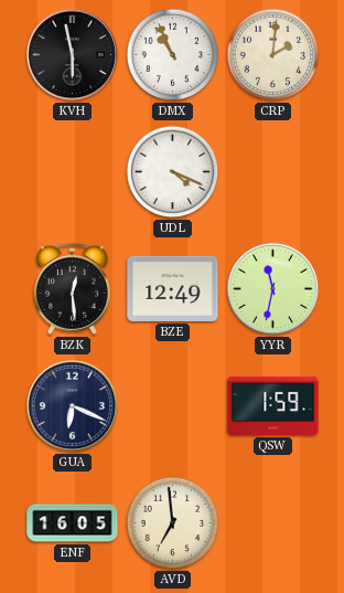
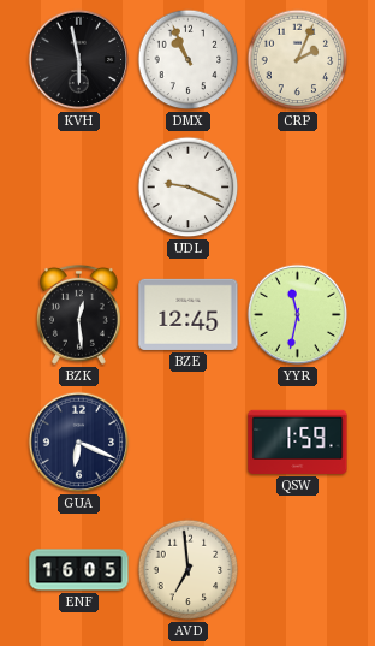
CRP: 2:01 -> 2:04
UDL: 4:19 -> 9:19
BZE: 12:49 -> 12:45
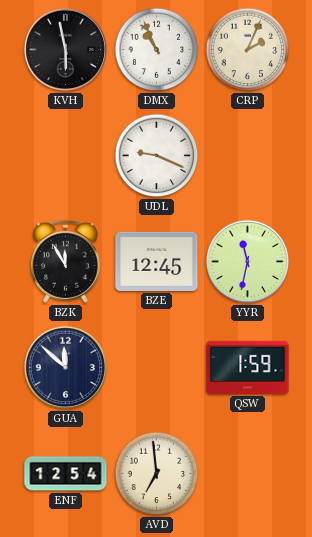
BZK: 12:29 -> 11:55
GUA: 6:19 -> 11:52
ENF: 16:05 -> 12:54
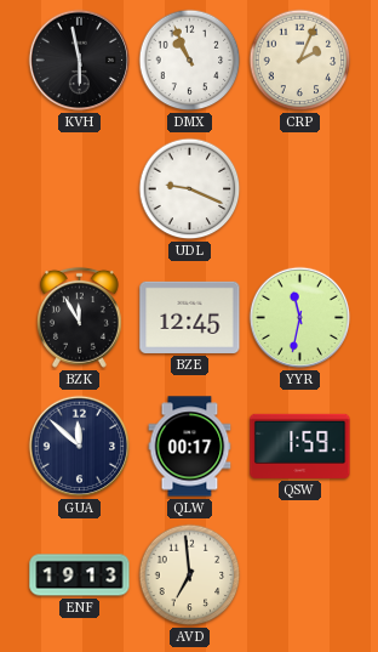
QLW: none -> 00:17
ENF: 12:54 -> 19:13
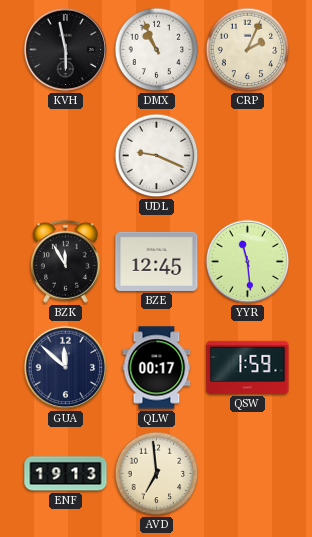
YYR: 11:32 -> 11:29
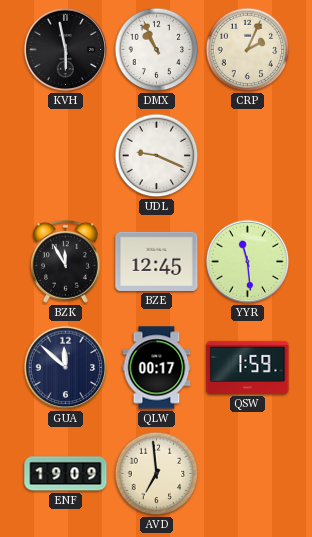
ENF: 19:13 -> 19:09
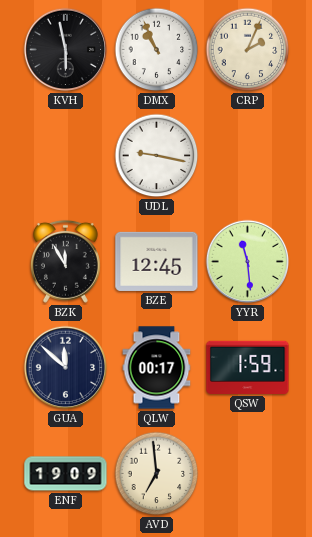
UDL: 9:19 -> 9:17
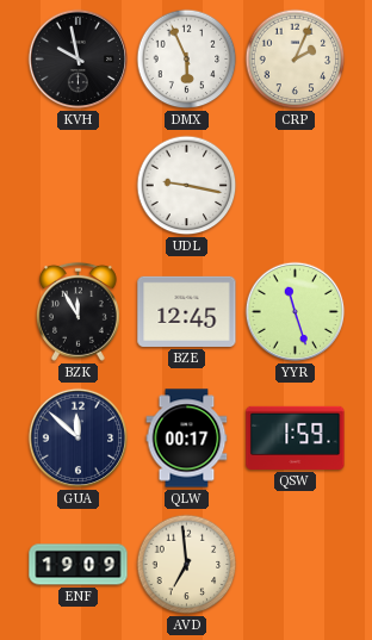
KVH: 5:58 -> 9:58
DMX: 10:56 -> 5:56
YYR: 11:29 -> 11:27
